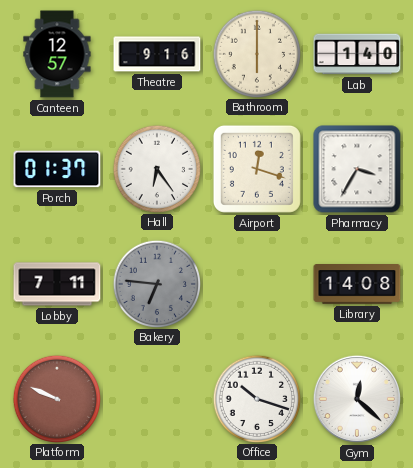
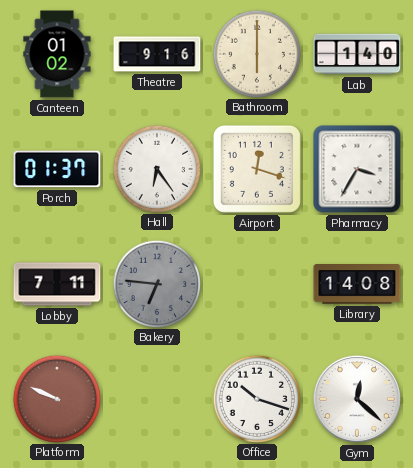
Canteen: 12:57 -> 01:02
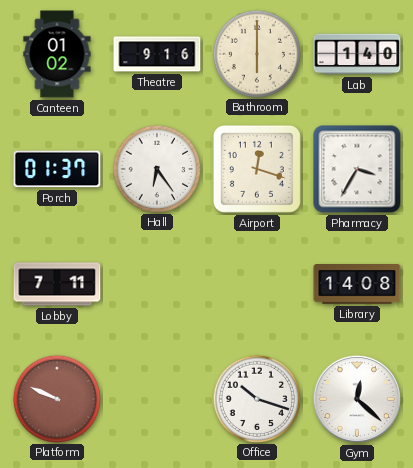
Bakery: 6:46 -> none
